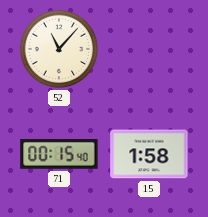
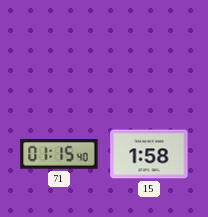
52: 11:07 -> none
71: 00:15 -> 01:15
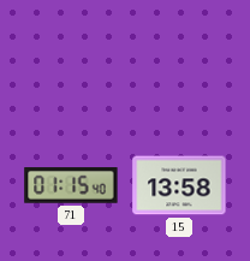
15: 1:58 -> 13:58
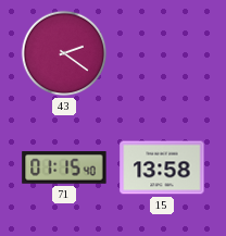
43: none -> 2:21
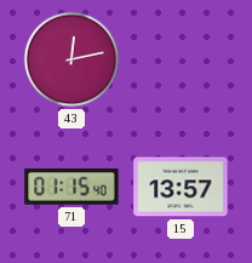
43: 2:21 -> 12:13
15: 13:58 -> 13:57
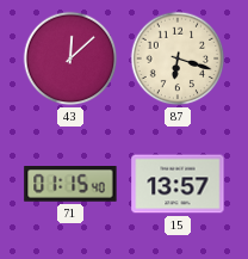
43: 12:13 -> 12:08
87: none -> 6:18
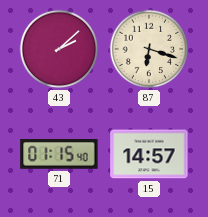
43: 12:08 -> 2:08
15: 13:57 -> 14:57
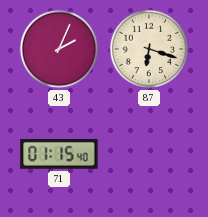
43: 2:08 -> 2:04
15: 14:57 -> none
